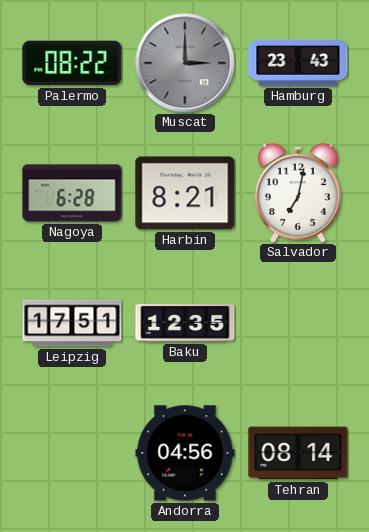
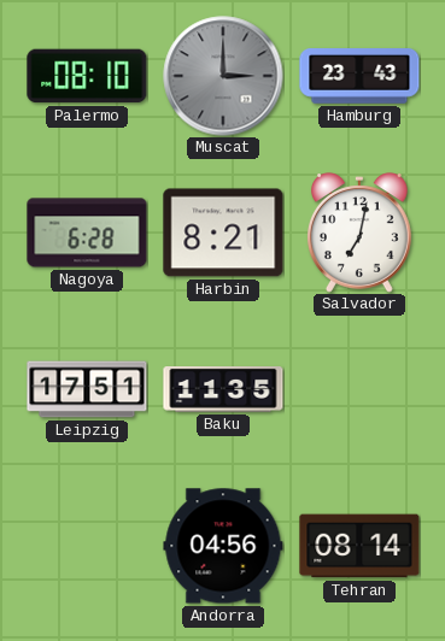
Palermo: 08:22 -> 08:10
Baku: 12:35 -> 11:35
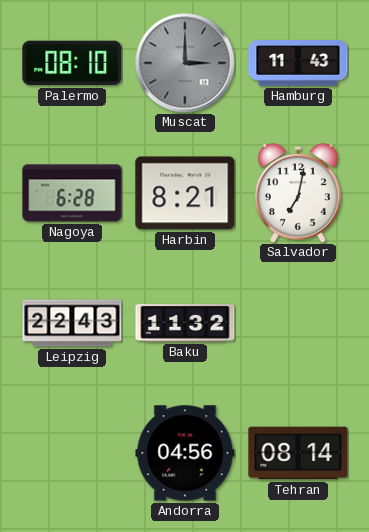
Hamburg: 23:43 -> 11:43
Leipzig: 17:51 -> 22:43
Baku: 11:35 -> 11:32
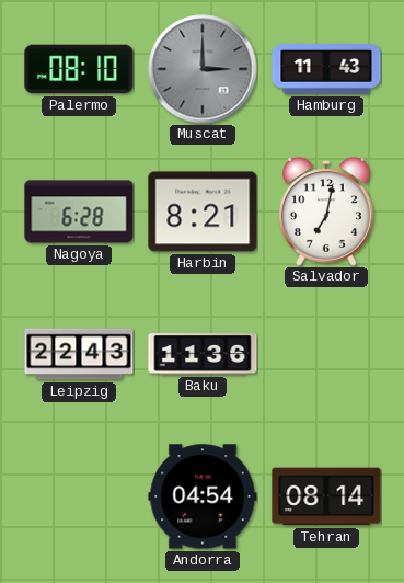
Baku: 11:32 -> 11:36
Andorra: 04:56 -> 04:54
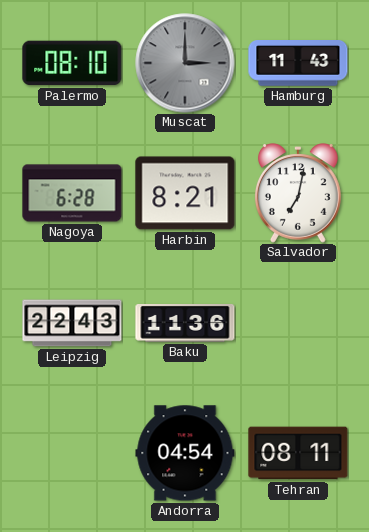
Tehran: 08:14 -> 08:11
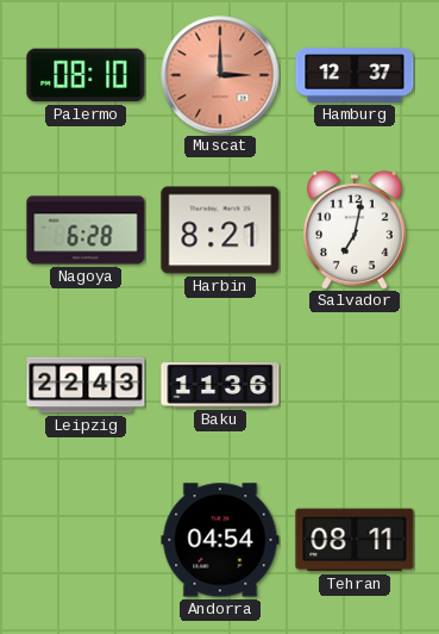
Muscat dial: grey -> salmon
Hamburg: 11:43 -> 12:37
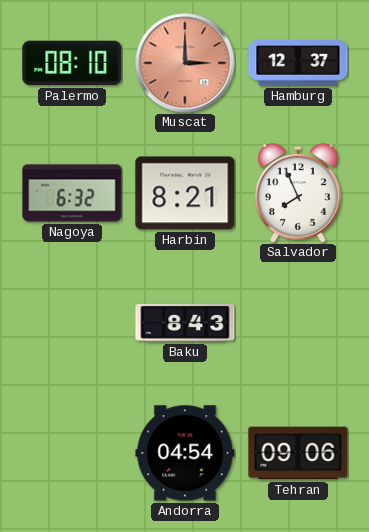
Nagoya: 6:28 -> 6:32
Salvador: 7:02 -> 7:56
Leipzig: 22:43 -> none
Baku: 11:36 -> 8:43
Tehran: 08:11 -> 09:06
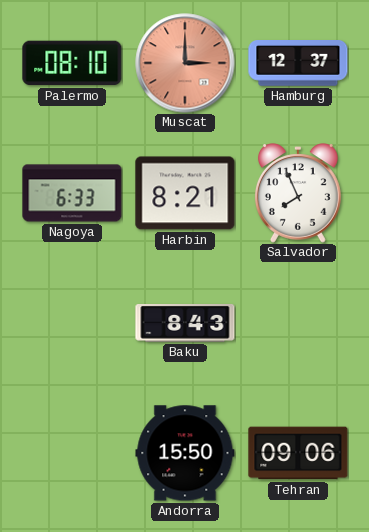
Nagoya: 6:32 -> 6:33
Andorra: 04:54 -> 15:50
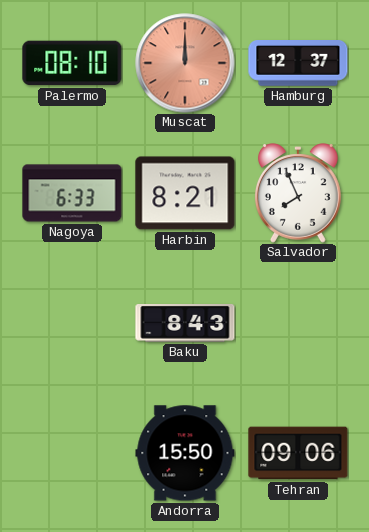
Muscat: 3:00 -> 12:00
